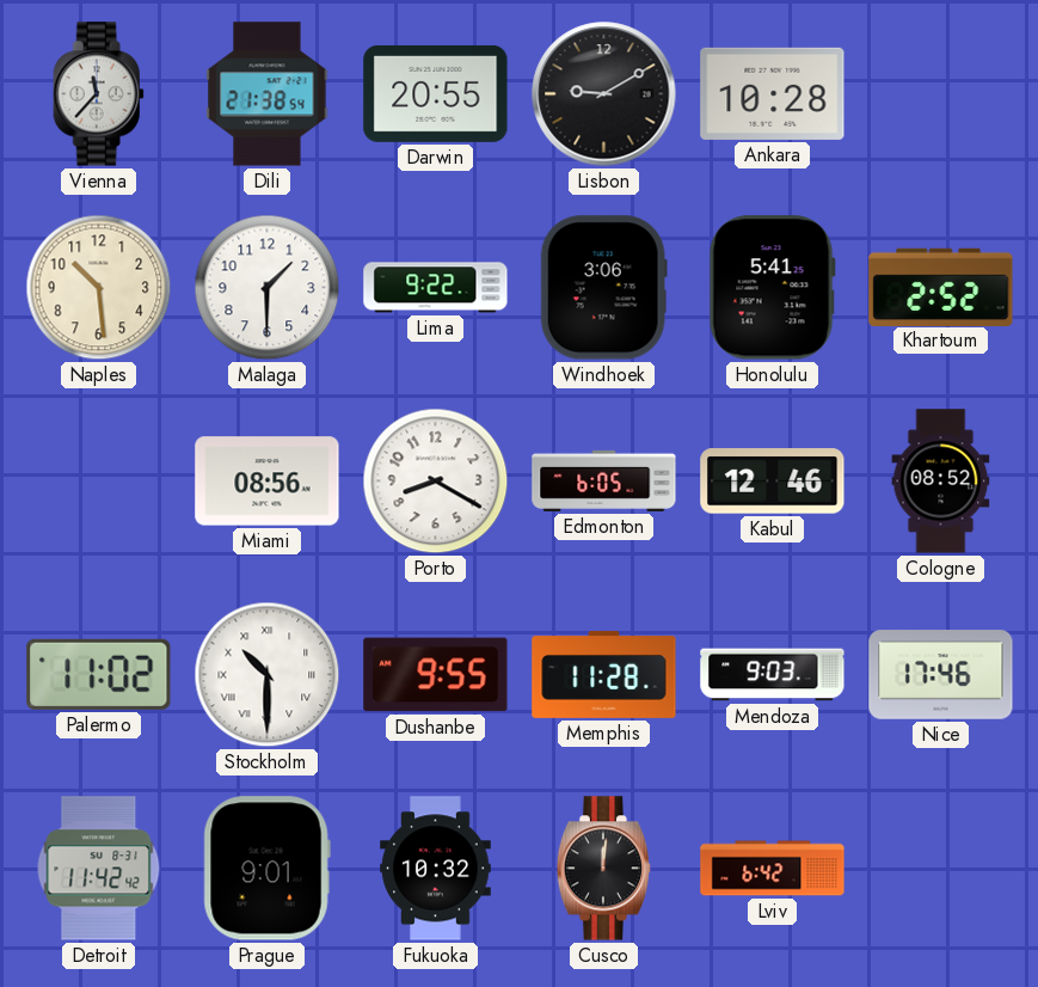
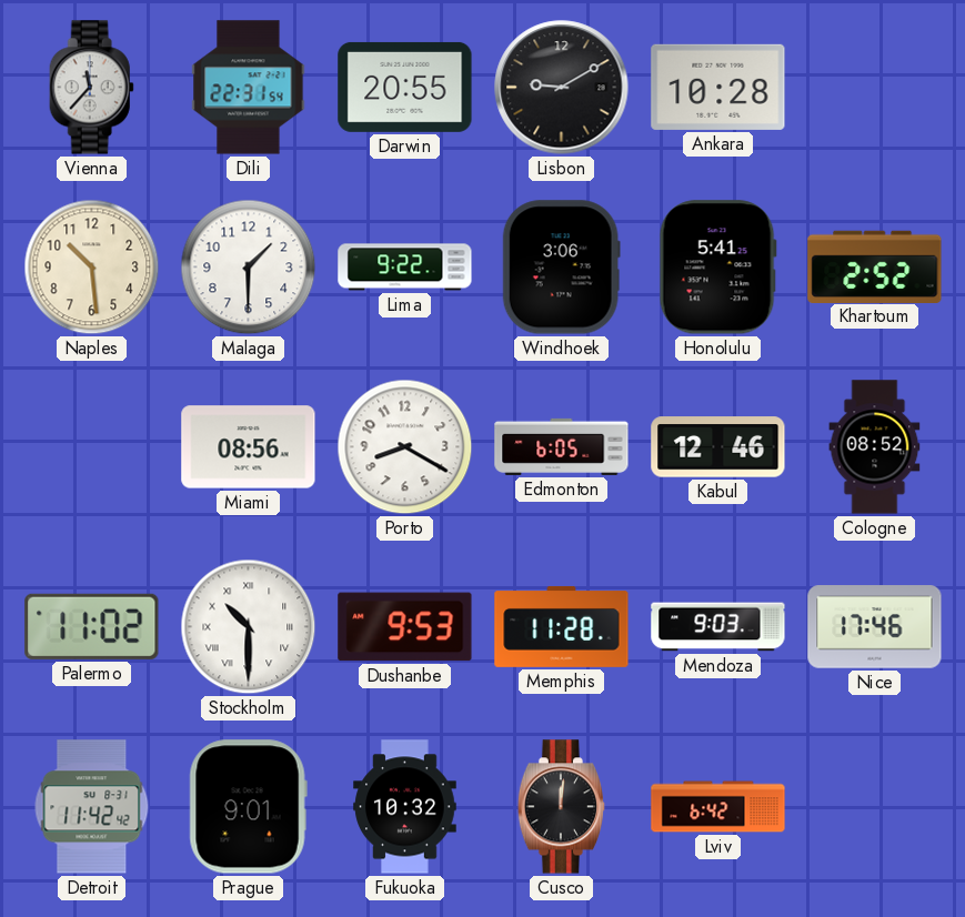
Dili: 21:38 -> 22:31
Dushanbe: 9:55 -> 9:53
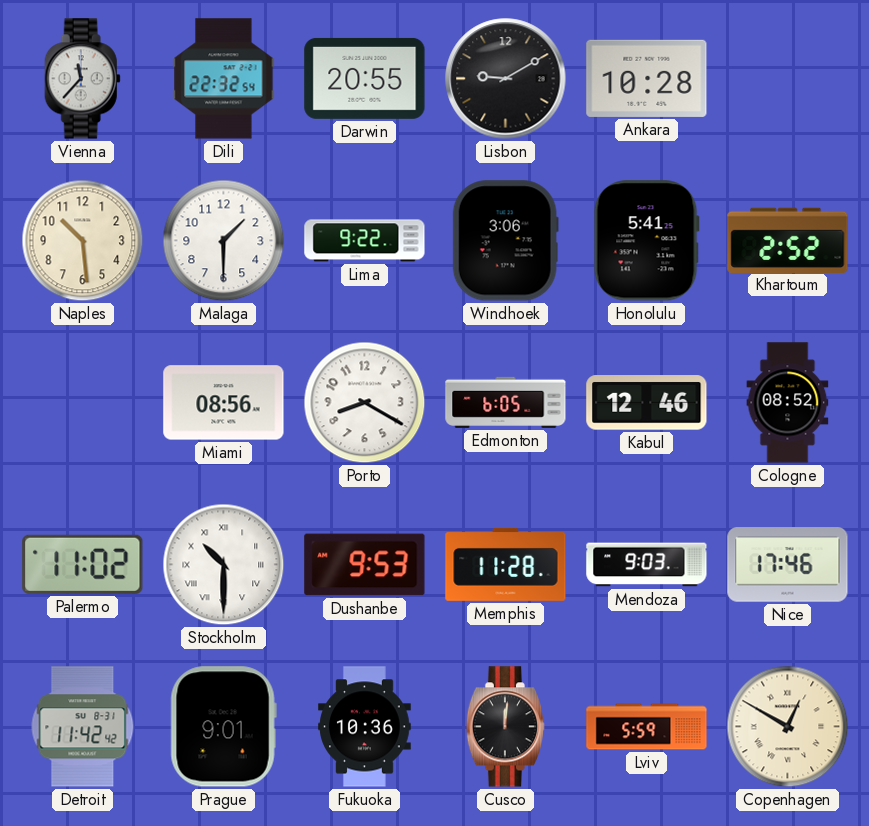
Dili: 22:31 -> 22:32
Fukuoka: 10:32 -> 10:36
Lviv: 6:42 -> 5:59
Copenhagen: none -> 12:50
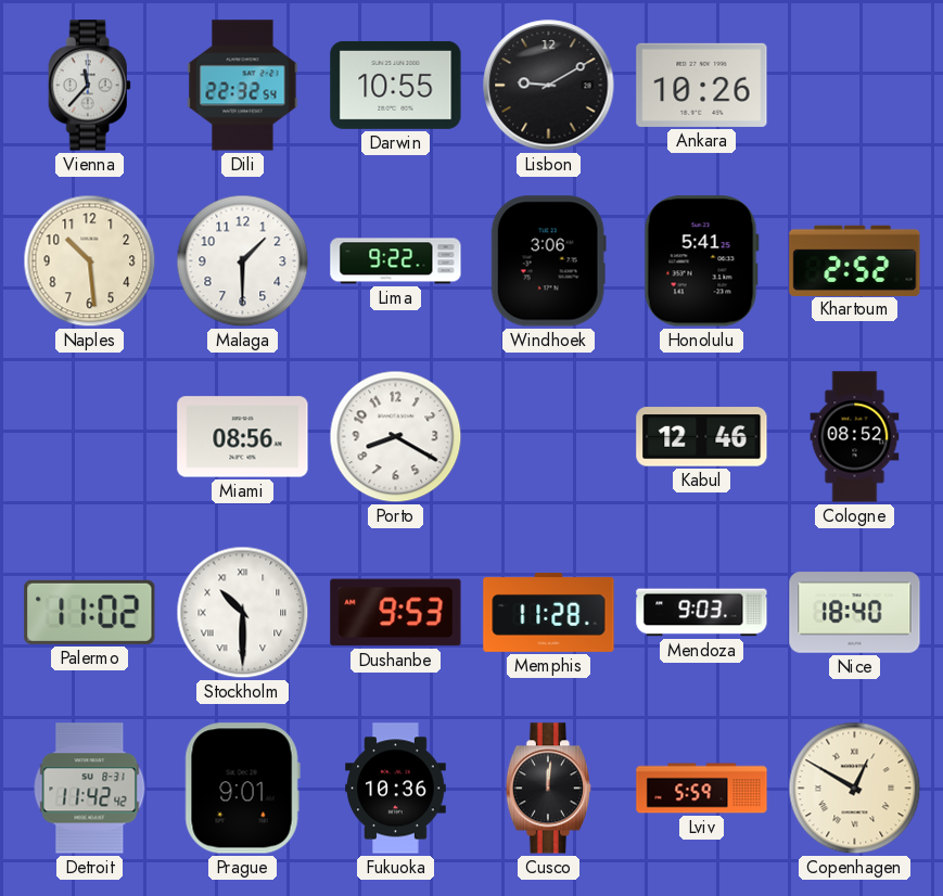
Darwin: 20:55 -> 10:55
Ankara: 10:28 -> 10:26
Edmonton: 6:05 -> none
Nice: 17:46 -> 18:40
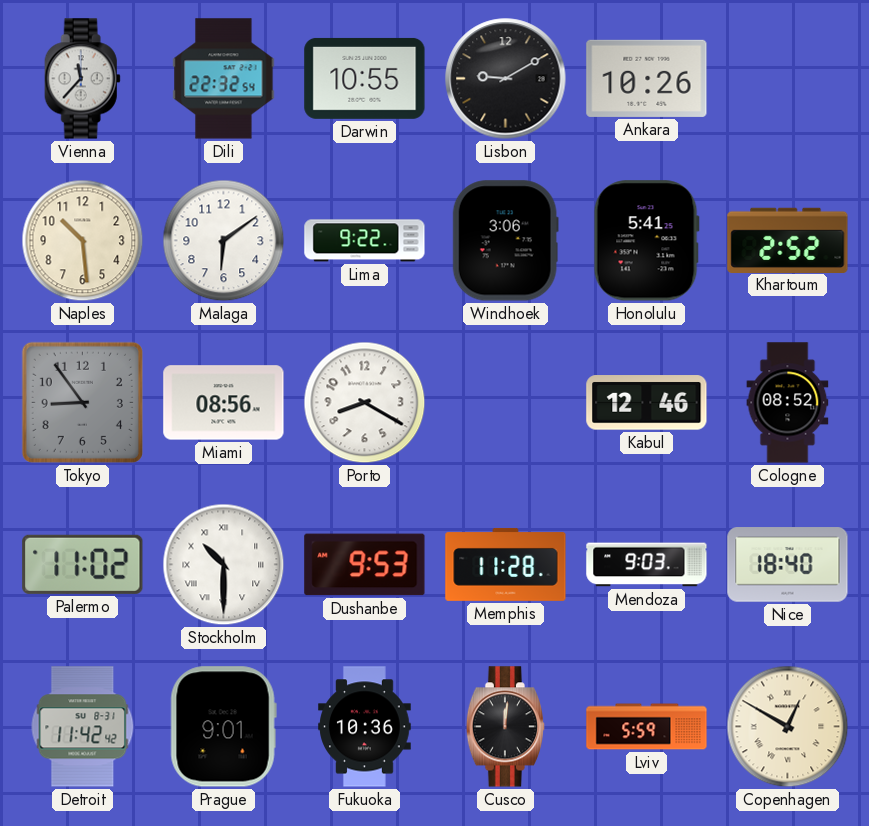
Malaga: 1:30 -> 6:09
Tokyo: none -> 8:54
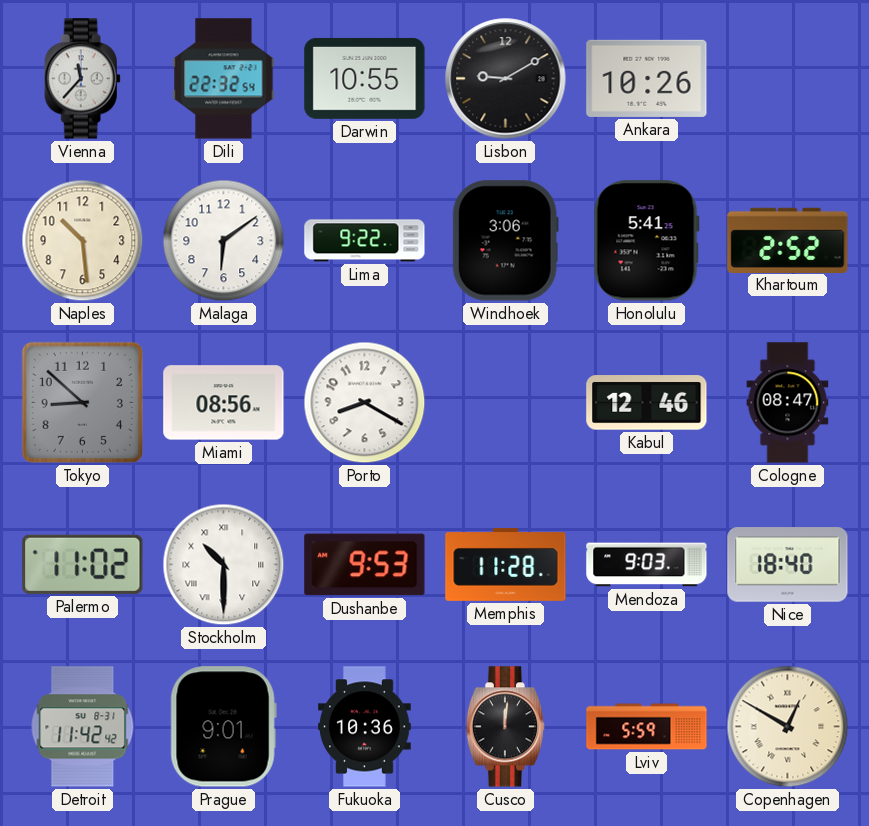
Tokyo: 8:54 -> 8:52
Cologne: 08:52 -> 08:47
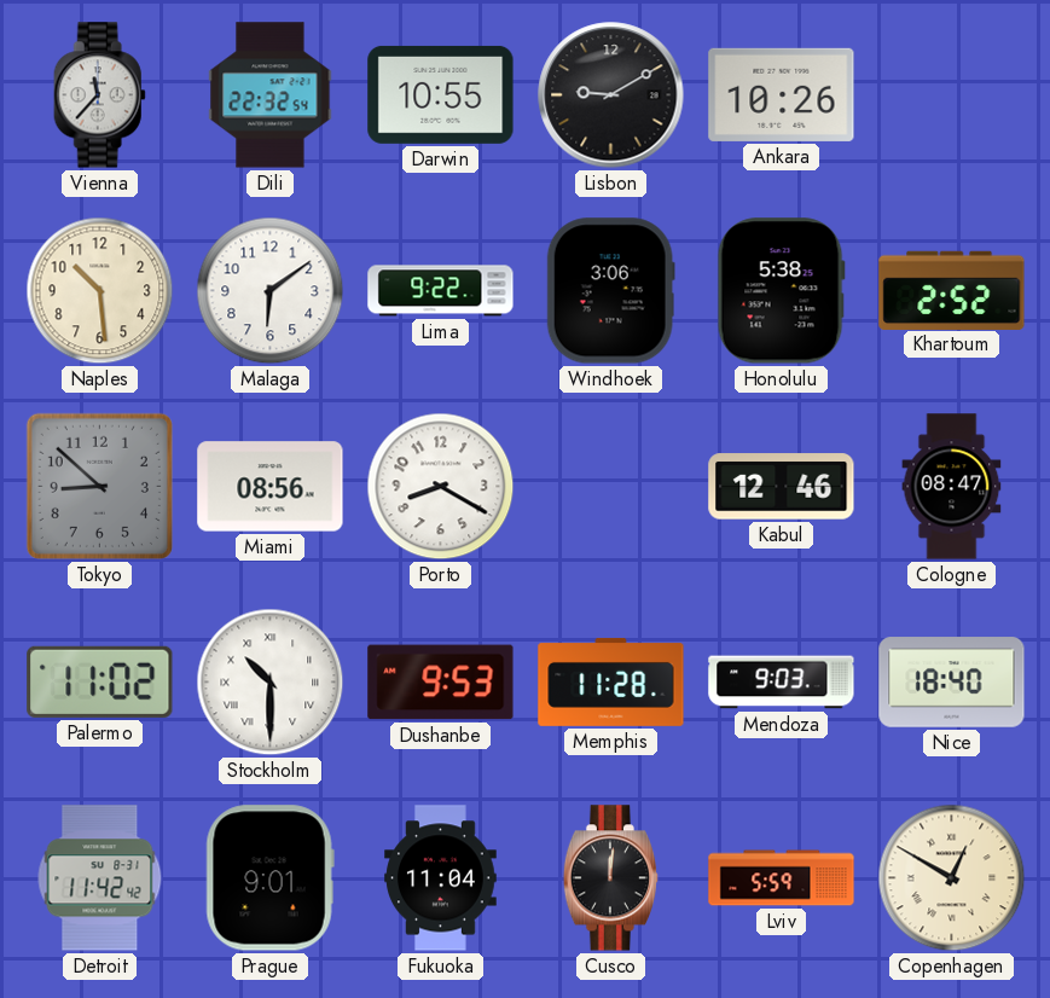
Honolulu: 5:41 -> 5:38
Fukuoka: 10:36 -> 11:04
